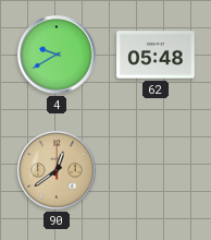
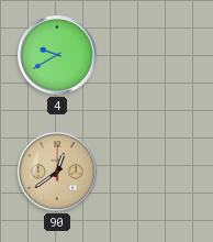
62: 05:48 -> none
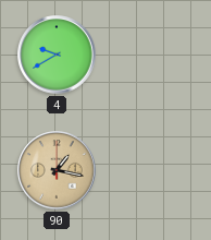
90: 12:39 -> 1:17
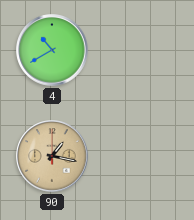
4: 9:40 -> 10:40
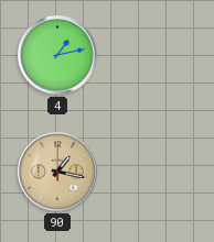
4: 10:40 -> 1:13
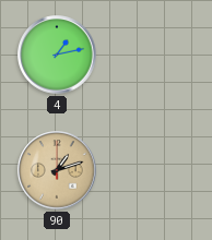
90: 1:17 -> 1:12
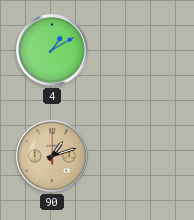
4: 1:13 -> 1:10
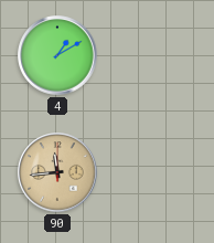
90: 1:12 -> 11:44
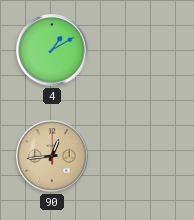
90: 11:44 -> 12:44
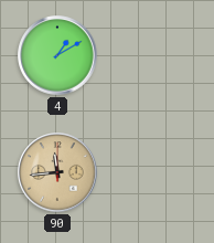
90: 12:44 -> 11:44
